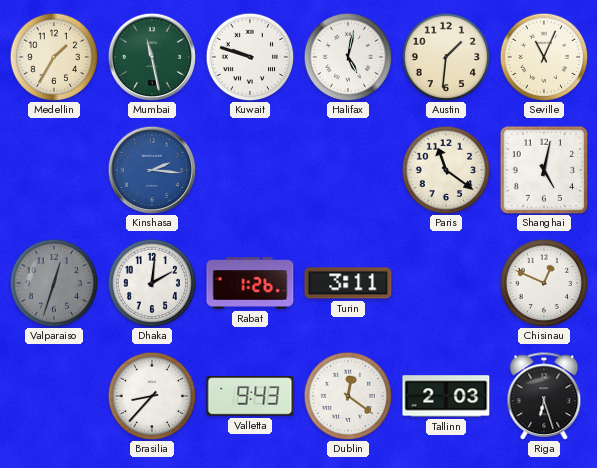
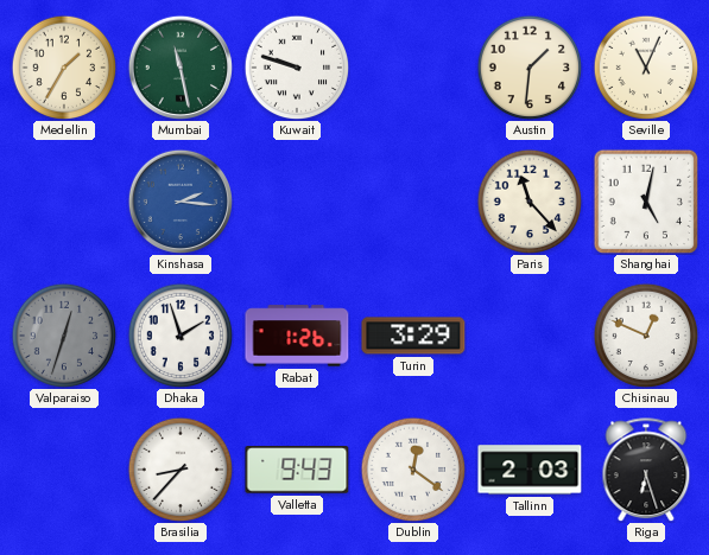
Halifax: 5:02 -> none
Paris: 11:21 -> 11:23
Dhaka: 2:01 -> 1:57
Turin: 3:11 -> 3:29
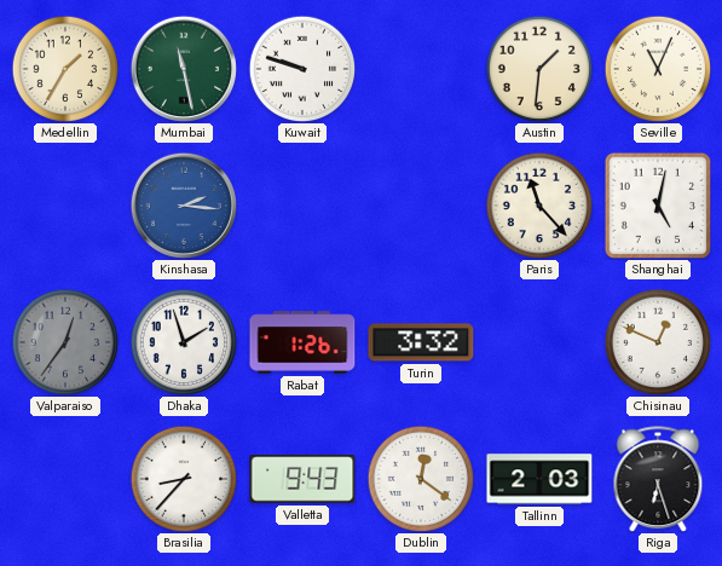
Valparaiso: 12:33 -> 12:36
Turin: 3:29 -> 3:32
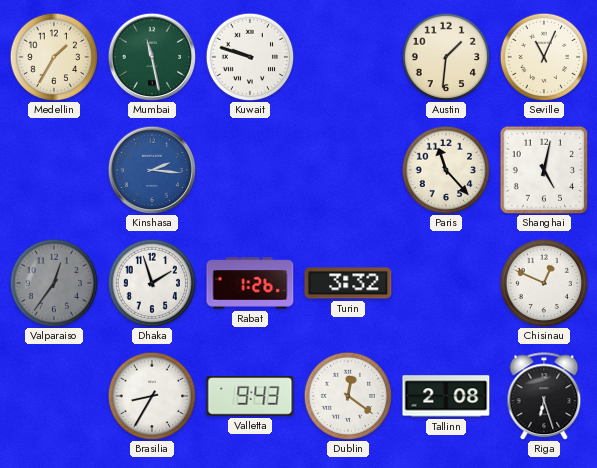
Brasilia: 8:37 -> 8:35
Tallinn: 2:03 -> 2:08
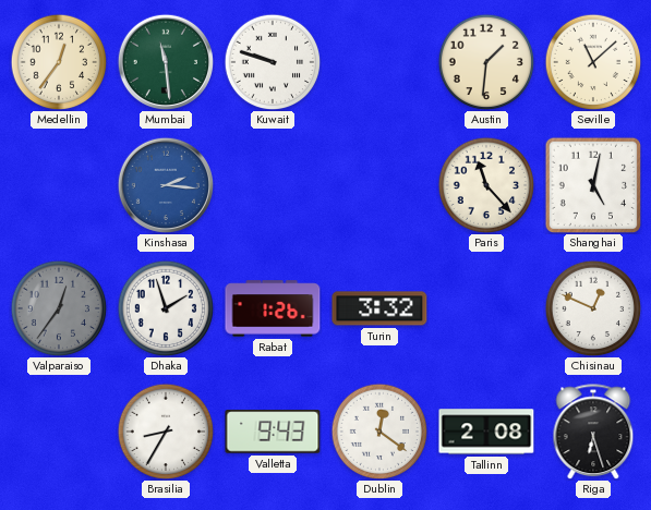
Medellin: 1:35 -> 12:36
Mumbai: 11:28 -> 11:29
Seville: 11:04 -> 11:08
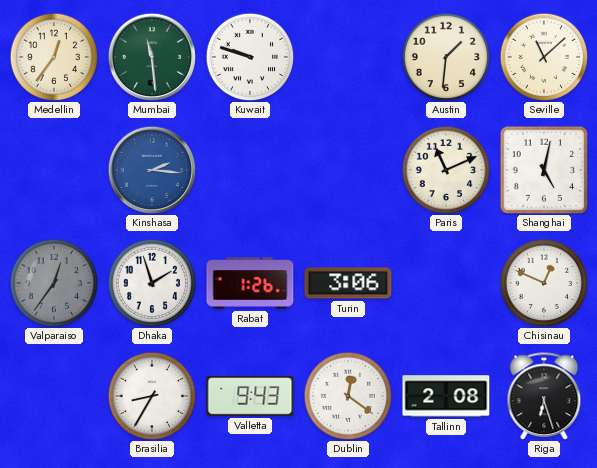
Paris: 11:23 -> 11:11
Turin: 3:32 -> 3:06
